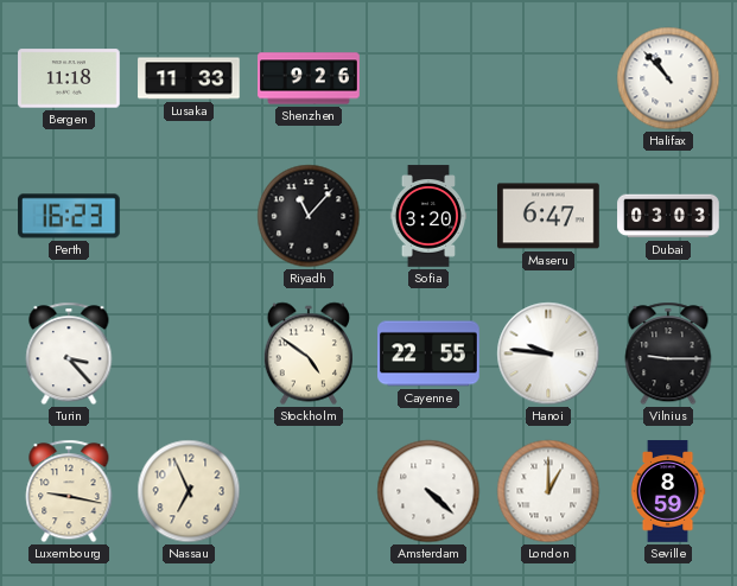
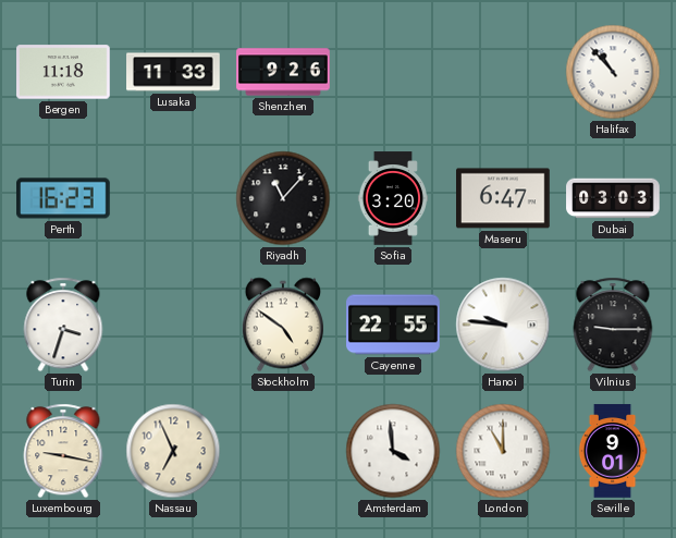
Turin: 3:23 -> 3:33
Amsterdam: 4:22 -> 3:59
London: 1:00 -> 11:00
Seville: 8:59 -> 9:01
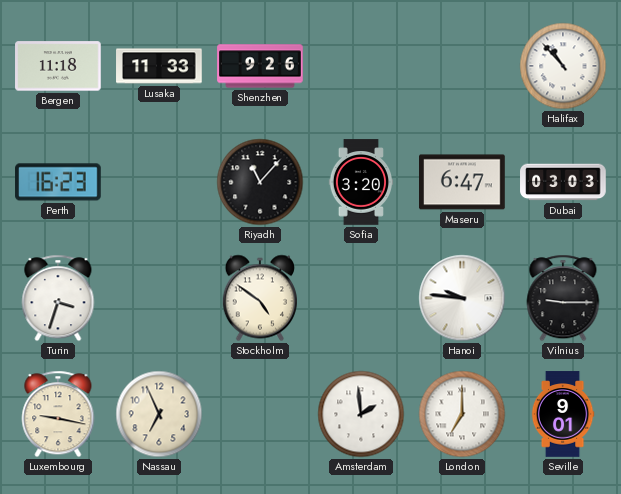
Cayenne: 22:55 -> none
Amsterdam: 3:59 -> 1:59
London: 11:00 -> 7:00
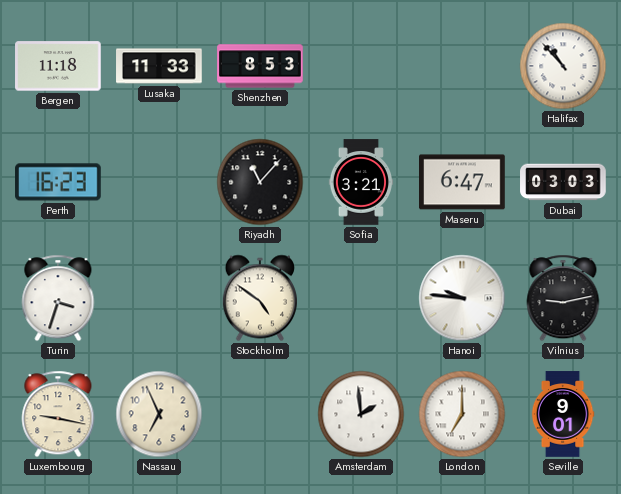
Shenzhen: 9:26 -> 8:53
Sofia: 3:20 -> 3:21
Vilnius: 9:15 -> 9:13
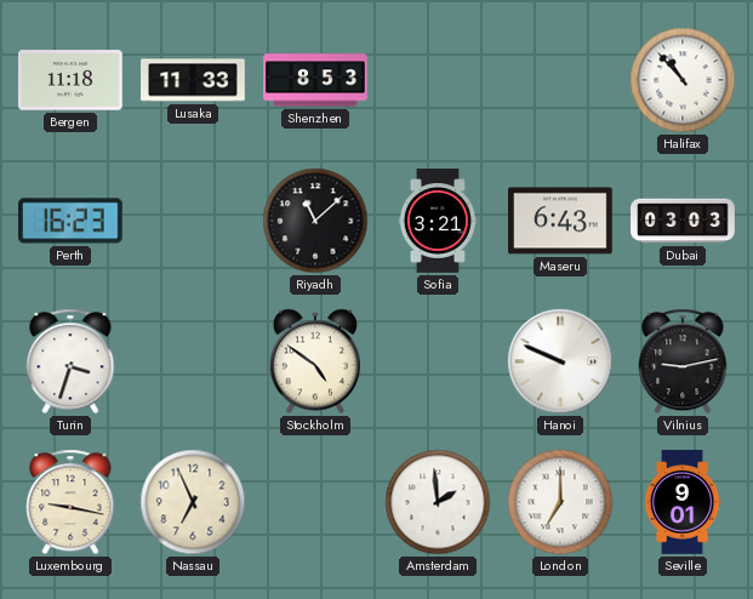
Riyadh: 11:07 -> 11:08
Maseru: 6:47 -> 6:43
Hanoi: 9:46 -> 9:49
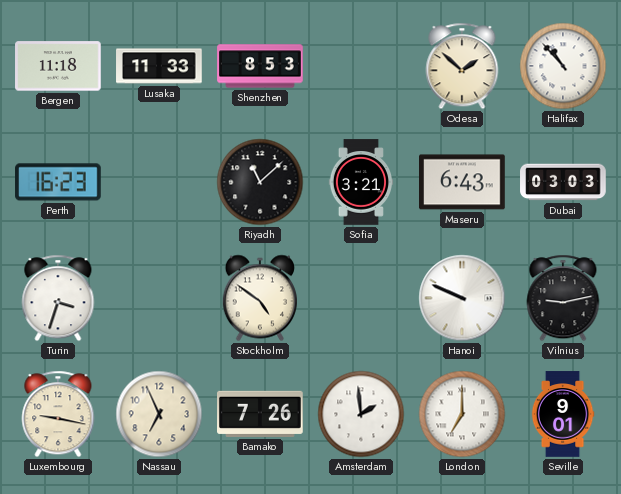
Odesa: none -> 1:52
Bamako: none -> 7:26
